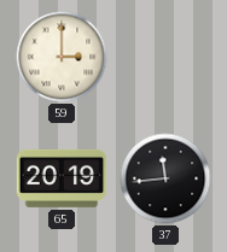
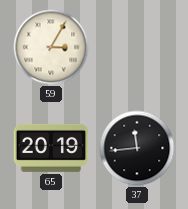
59: 3:00 -> 3:05
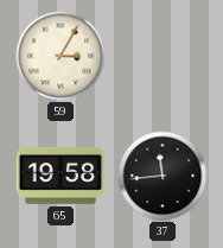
65: 20:19 -> 19:58
